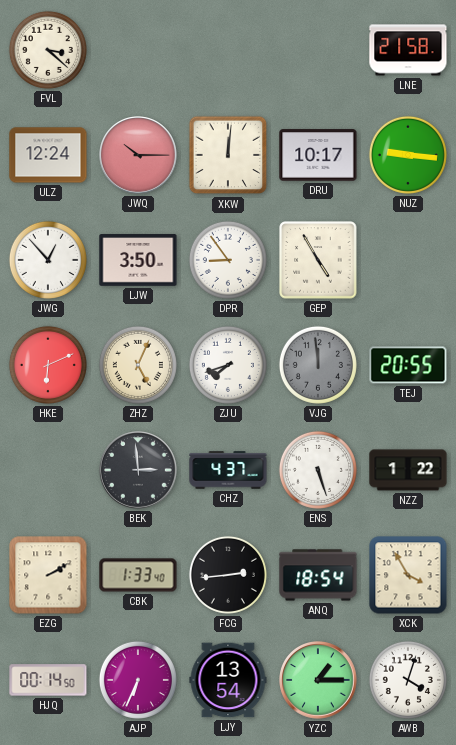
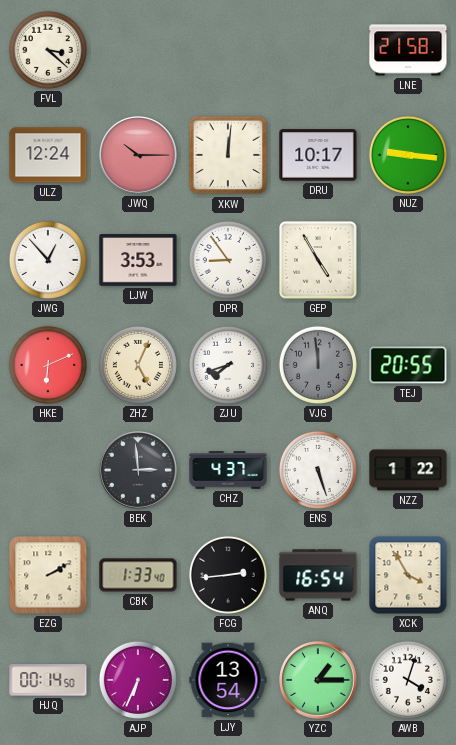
LJW: 3:50 -> 3:53
ANQ: 18:54 -> 16:54
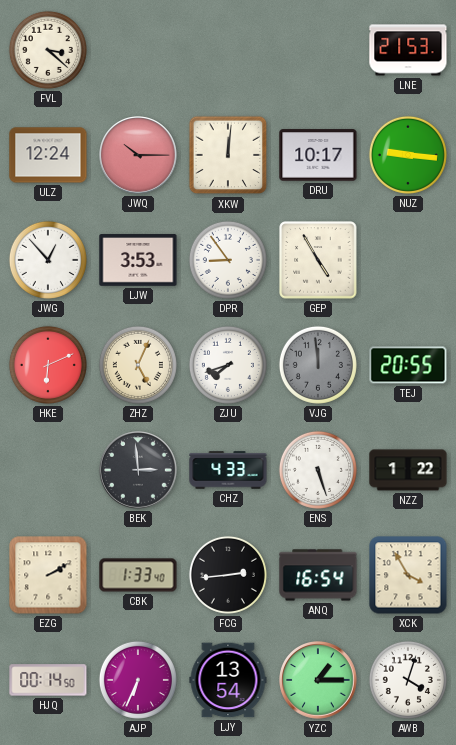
LNE: 21:58 -> 21:53
CHZ: 4:37 -> 4:33
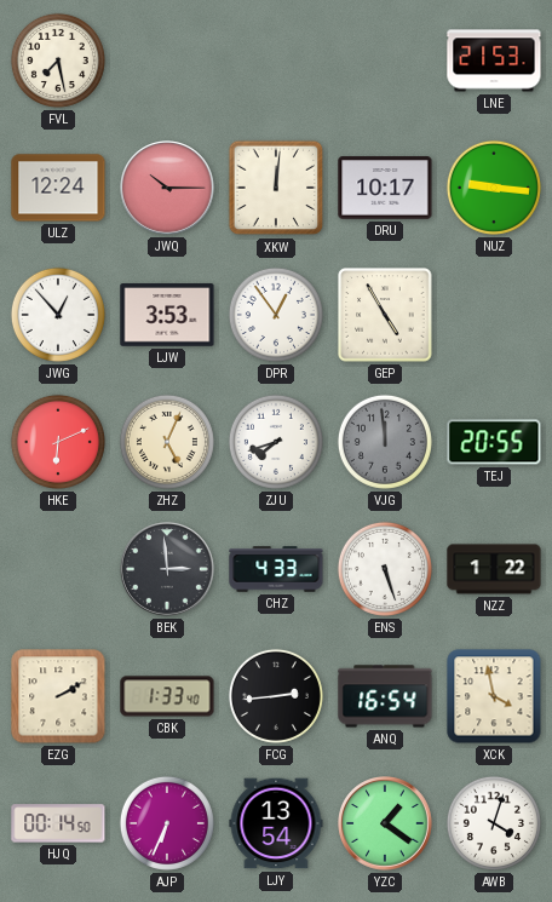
FVL: 3:22 -> 7:28
DPR: 8:54 -> 12:54
XCK: 3:55 -> 3:58
YZC: 1:15 -> 1:21
